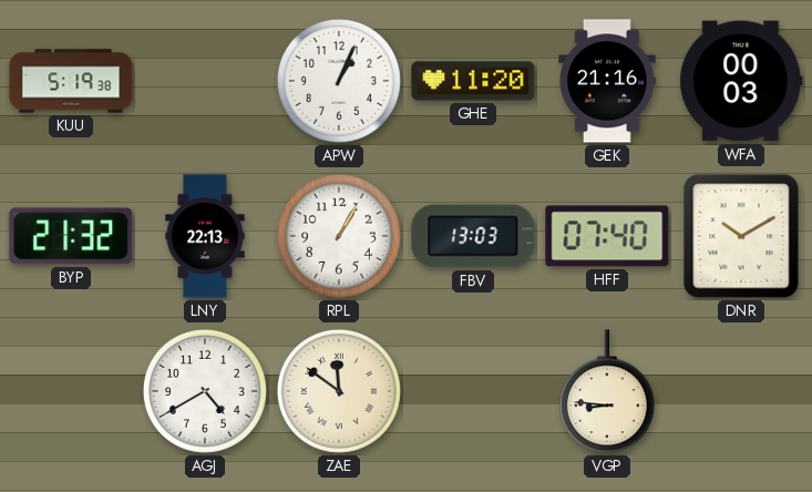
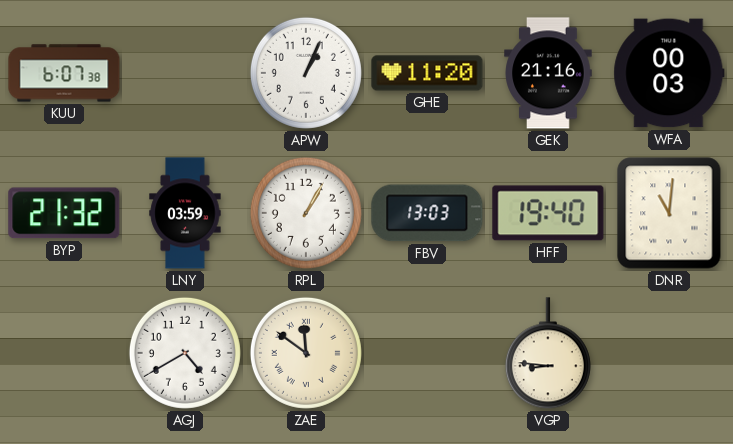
KUU: 5:19 -> 6:07
LNY: 22:13 -> 03:59
HFF: 07:40 -> 19:40
DNR: 10:10 -> 11:01
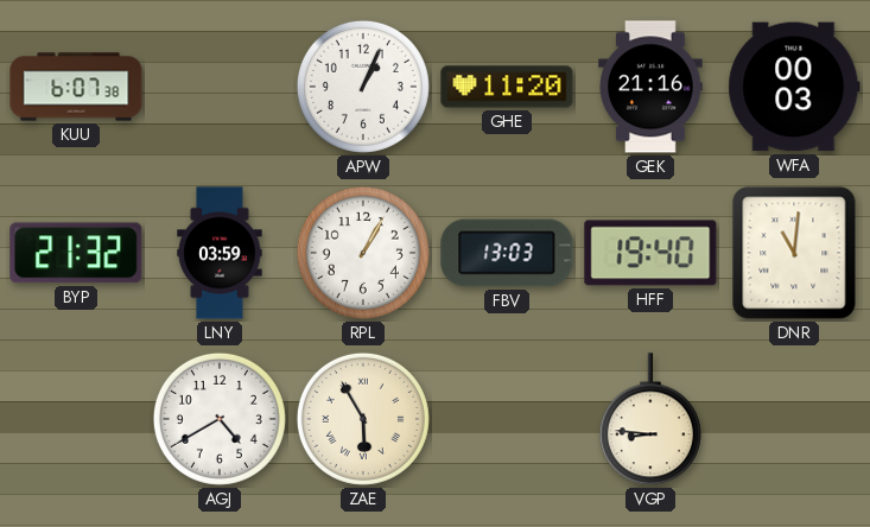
ZAE: 11:51 -> 5:55
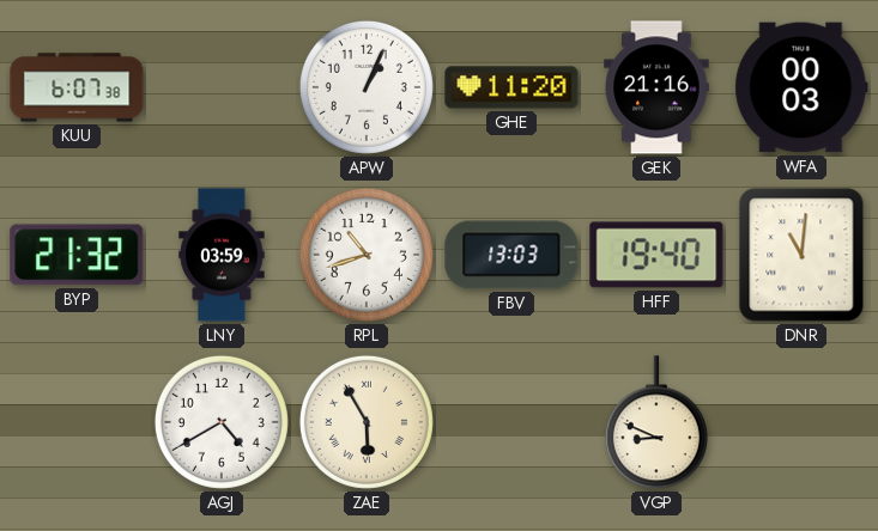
RPL: 1:05 -> 10:42
VGP: 8:46 -> 8:49
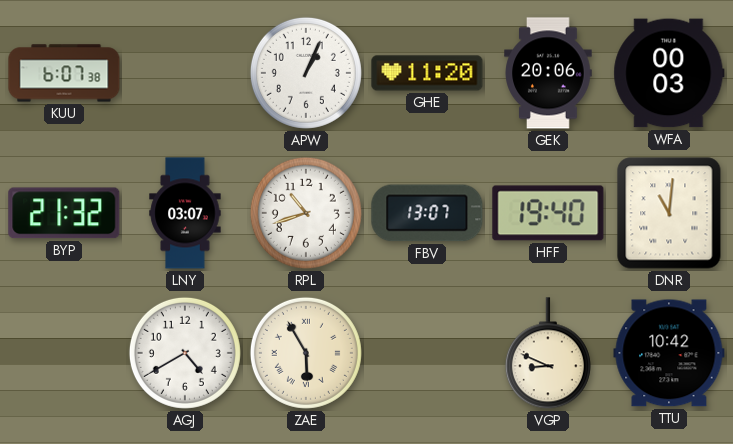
GEK: 21:16 -> 20:06
LNY: 03:59 -> 03:07
FBV: 13:03 -> 13:07
TTU: none -> 10:42
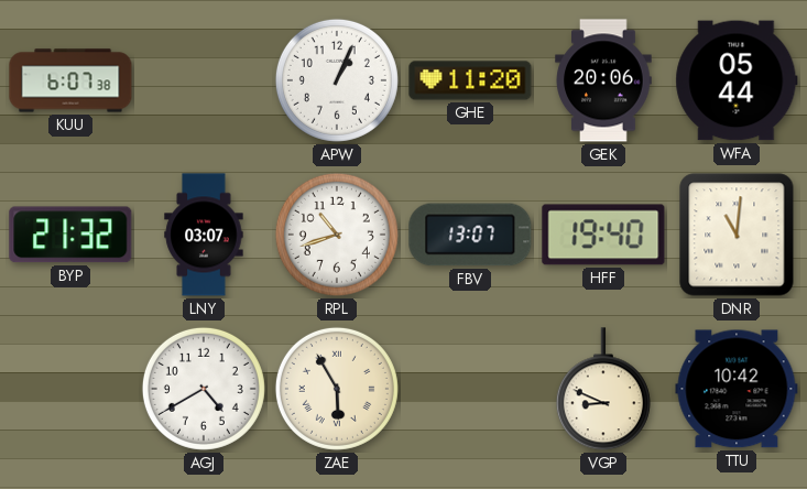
WFA: 00:03 -> 05:44
